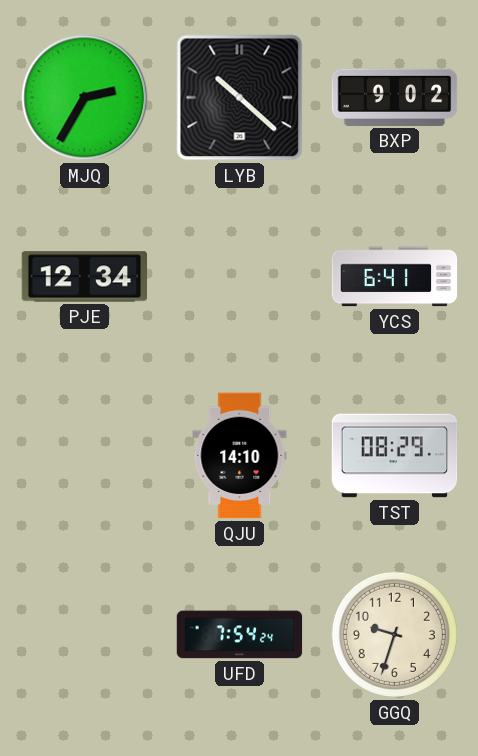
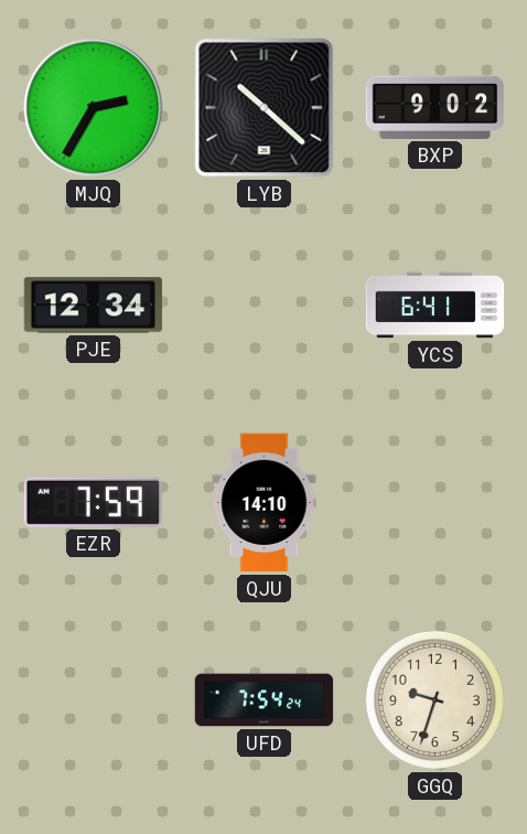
EZR: none -> 7:59
TST: 08:29 -> none
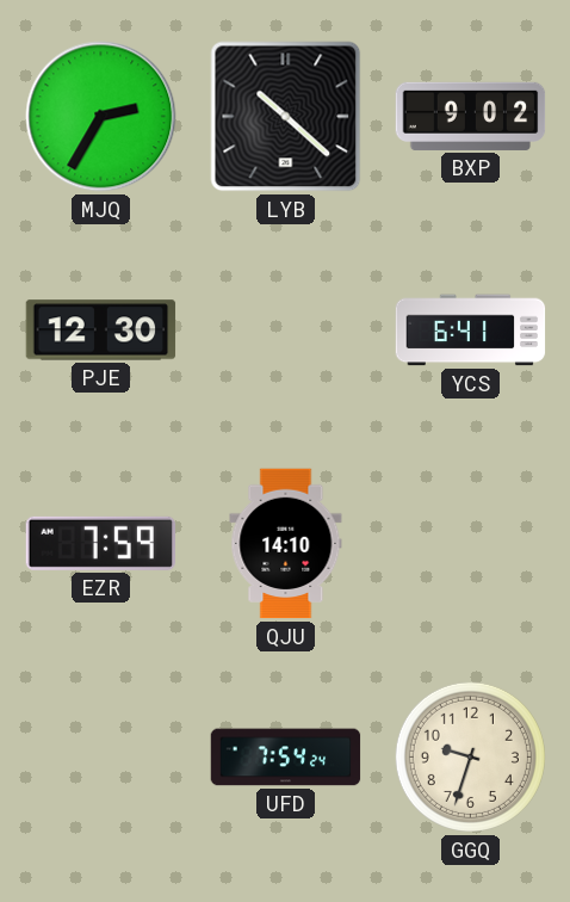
PJE: 12:34 -> 12:30
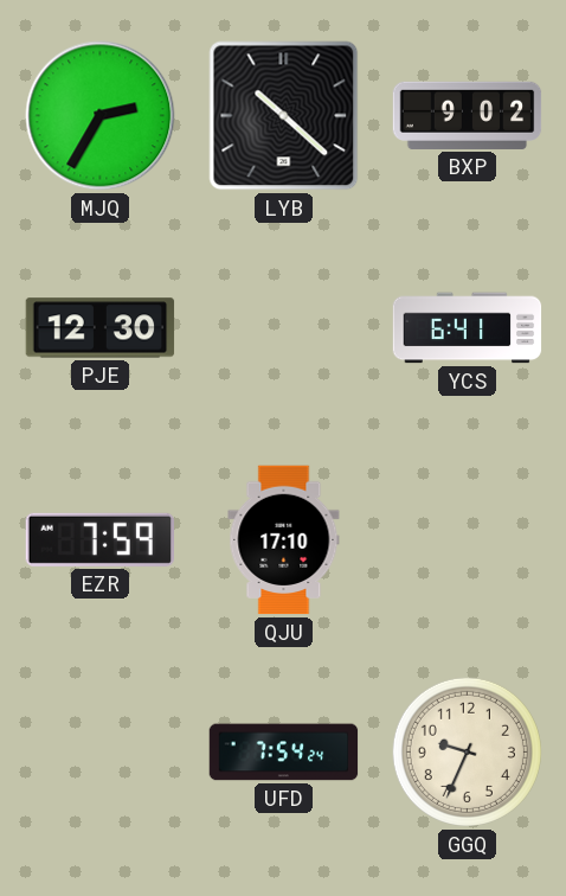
QJU: 14:10 -> 17:10
GGQ: 9:33 -> 9:34
